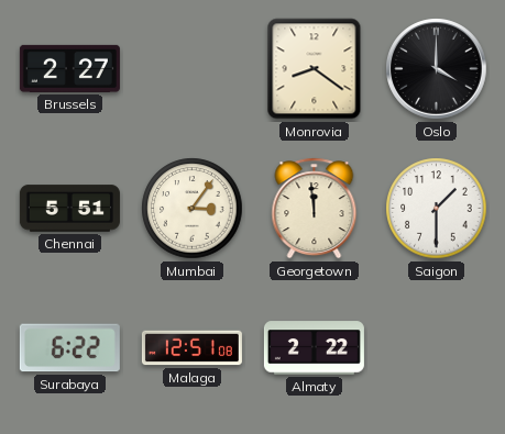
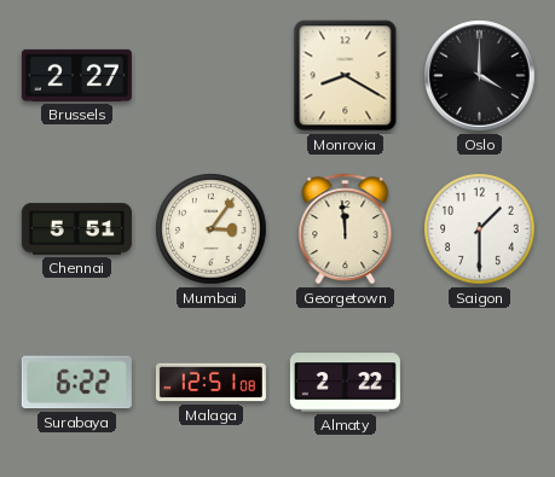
Monrovia: 8:21 -> 8:20
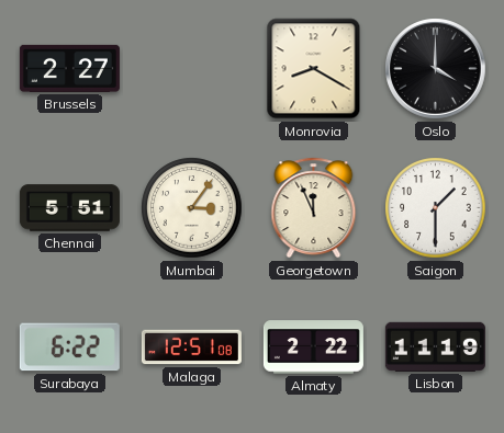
Georgetown: 11:59 -> 11:56
Lisbon: none -> 11:19
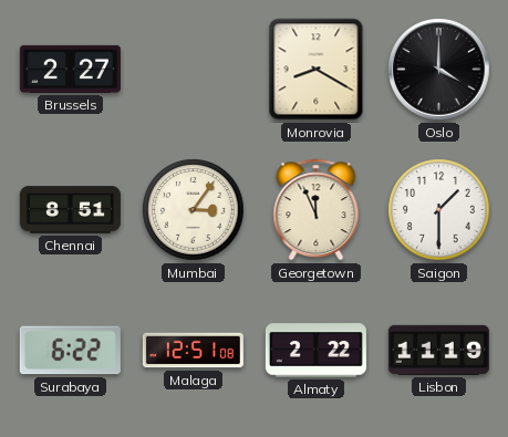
Chennai: 5:51 -> 8:51
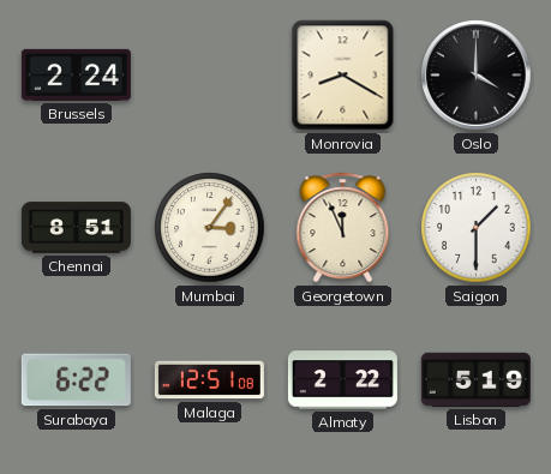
Brussels: 2:27 -> 2:24
Lisbon: 11:19 -> 5:19
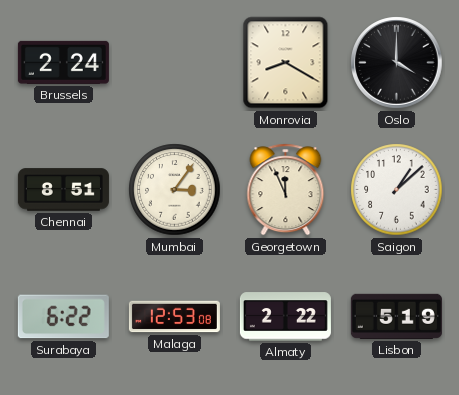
Saigon: 1:30 -> 1:08
Malaga: 12:51 -> 12:53
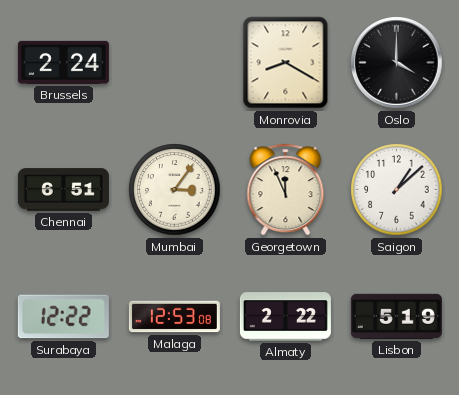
Chennai: 8:51 -> 6:51
Surabaya: 6:22 -> 12:22
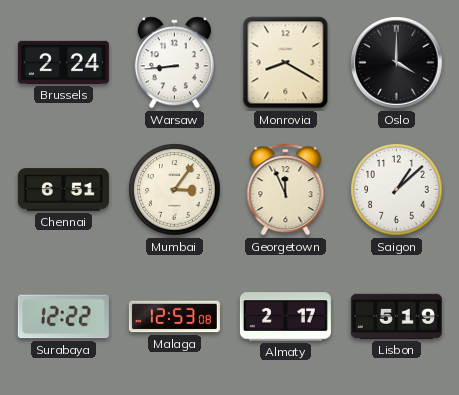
Warsaw: none -> 8:44
Almaty: 2:22 -> 2:17
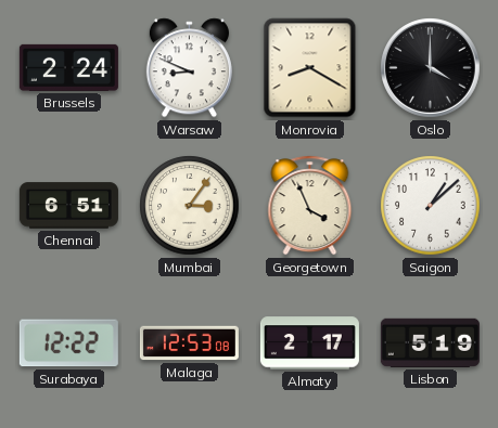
Warsaw: 8:44 -> 8:49
Georgetown: 11:56 -> 3:56
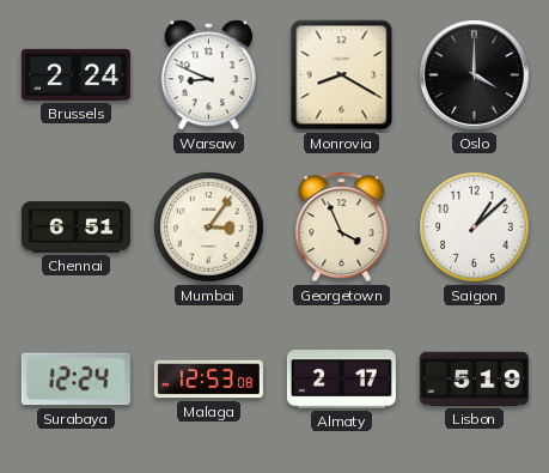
Surabaya: 12:22 -> 12:24
